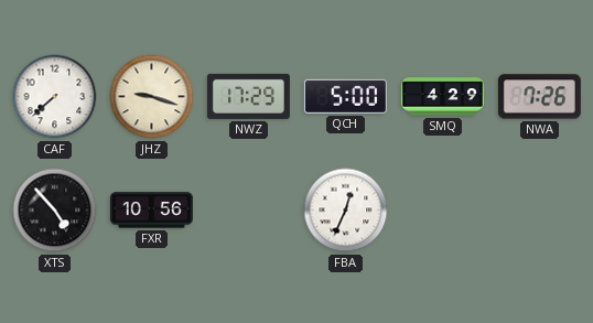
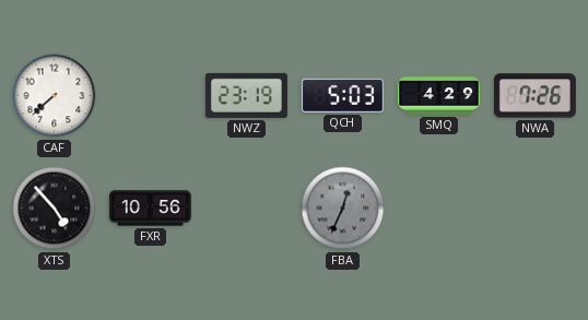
JHZ: 9:18 -> none
NWZ: 17:29 -> 23:19
QCH: 5:00 -> 5:03
FBA dial: white -> grey
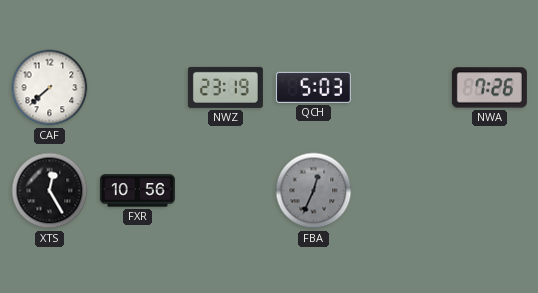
SMQ: 4:29 -> none
XTS: 4:53 -> 12:25
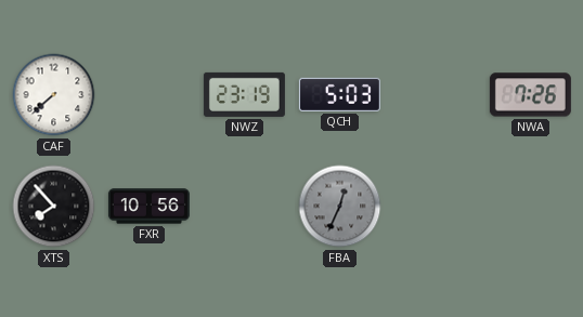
XTS: 12:25 -> 7:53
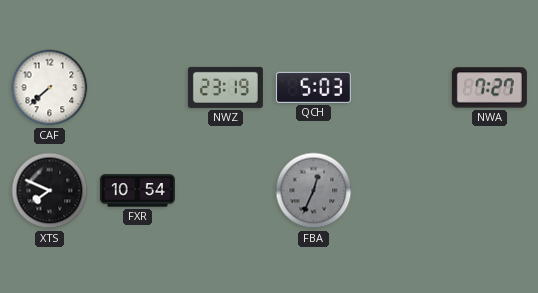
NWA: 7:26 -> 7:27
XTS: 7:53 -> 7:49
FXR: 10:56 -> 10:54
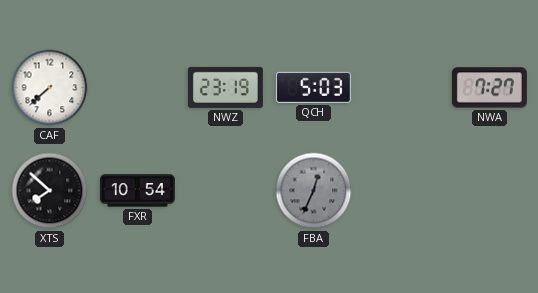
XTS: 7:49 -> 7:52
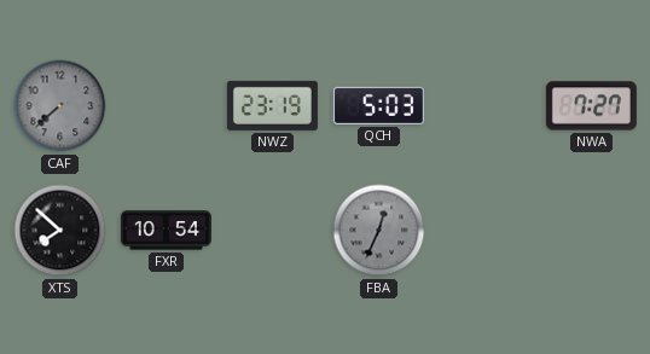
CAF dial: white -> grey
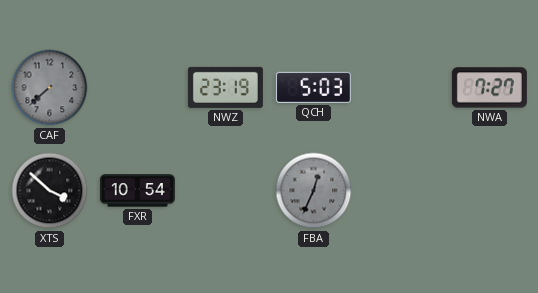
XTS: 7:52 -> 3:52
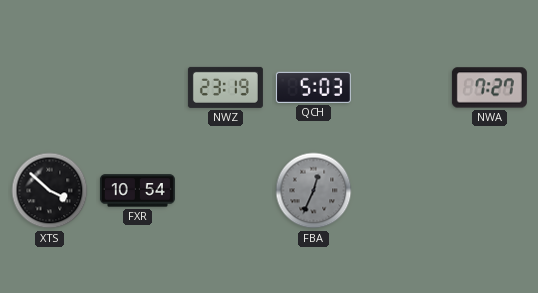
CAF: 7:38 -> none
